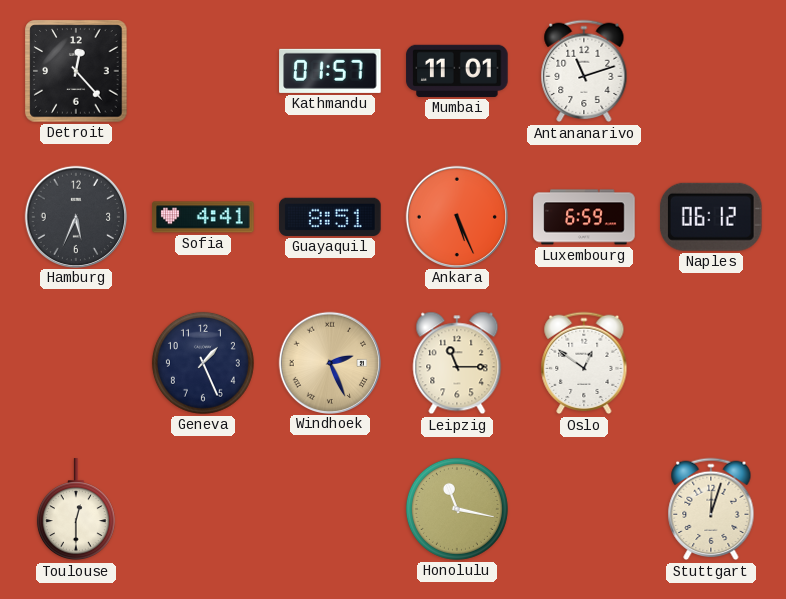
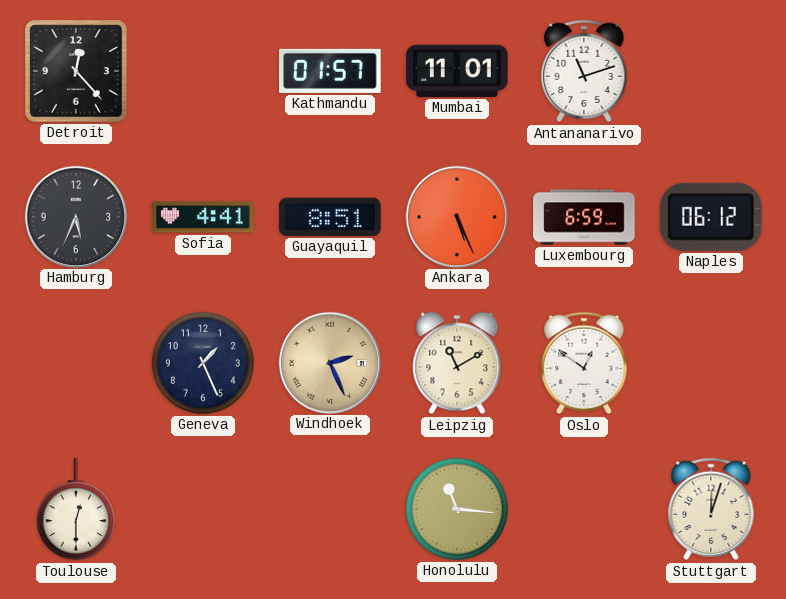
Leipzig: 11:15 -> 11:10
Honolulu: 11:17 -> 11:16
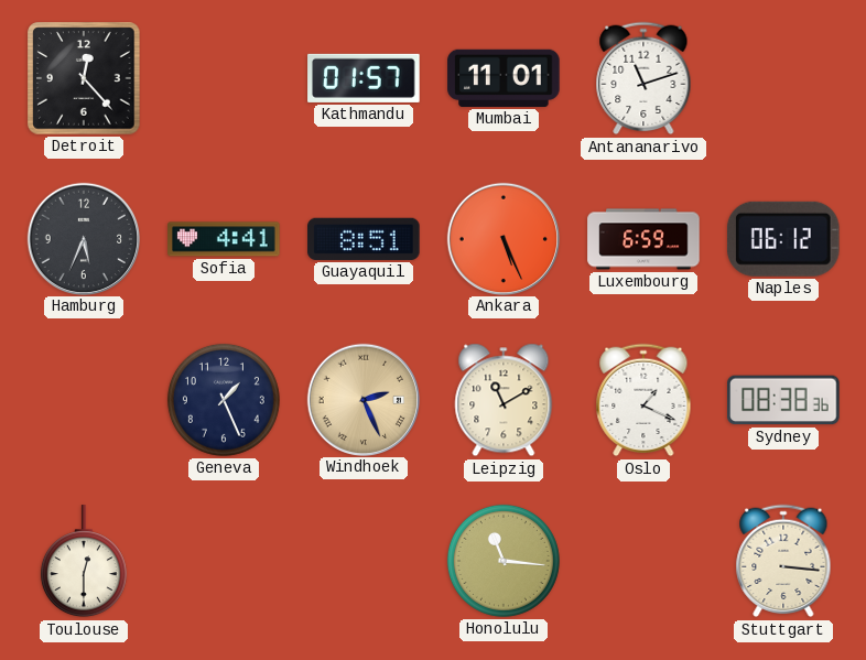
Oslo: 12:51 -> 1:19
Sydney: none -> 08:38
Stuttgart: 12:03 -> 3:16
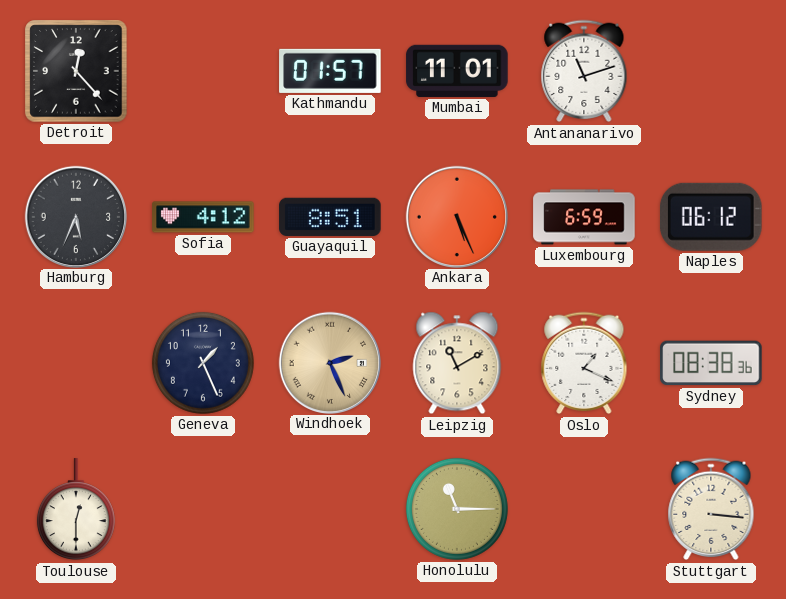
Sofia: 4:41 -> 4:12
Honolulu: 11:16 -> 11:15
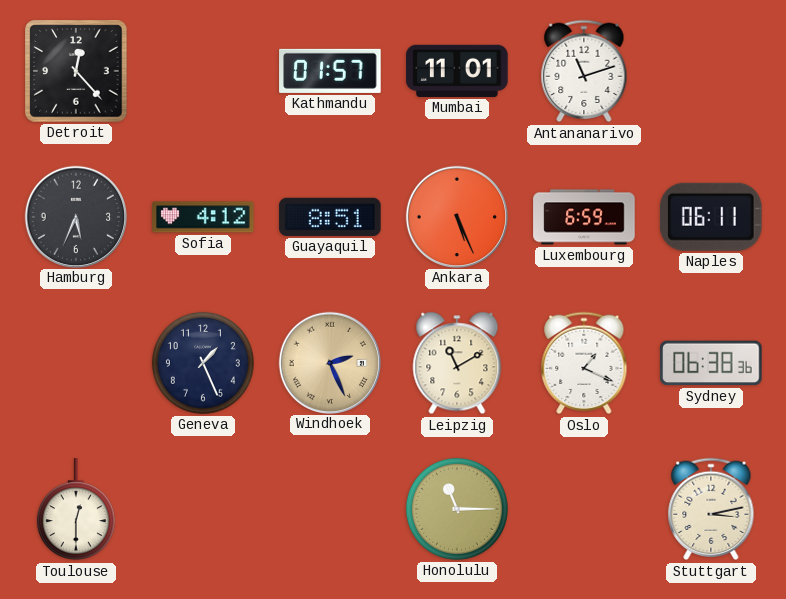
Naples: 06:12 -> 06:11
Sydney: 08:38 -> 06:38
Stuttgart: 3:16 -> 3:13
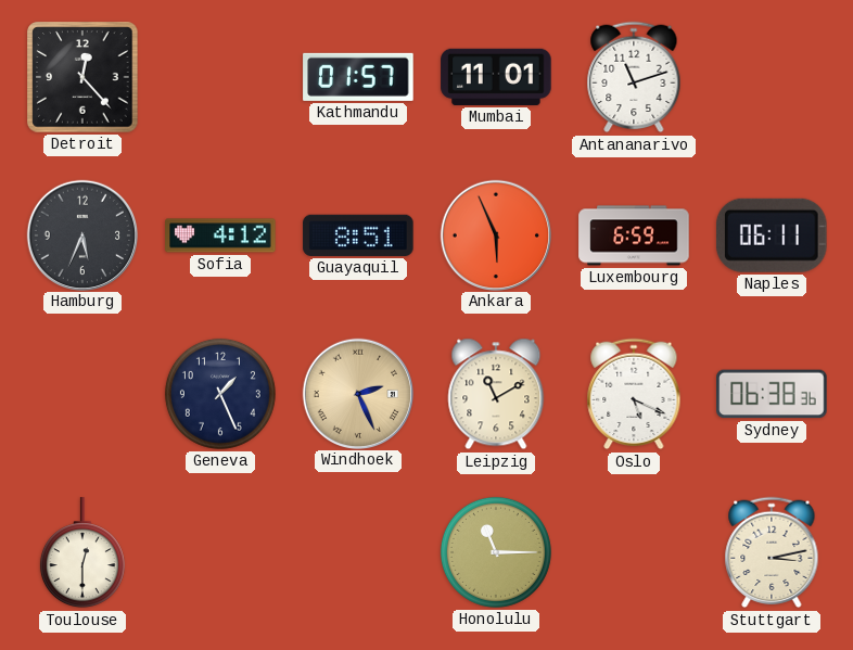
Ankara: 5:26 -> 5:56
Oslo: 1:19 -> 5:19
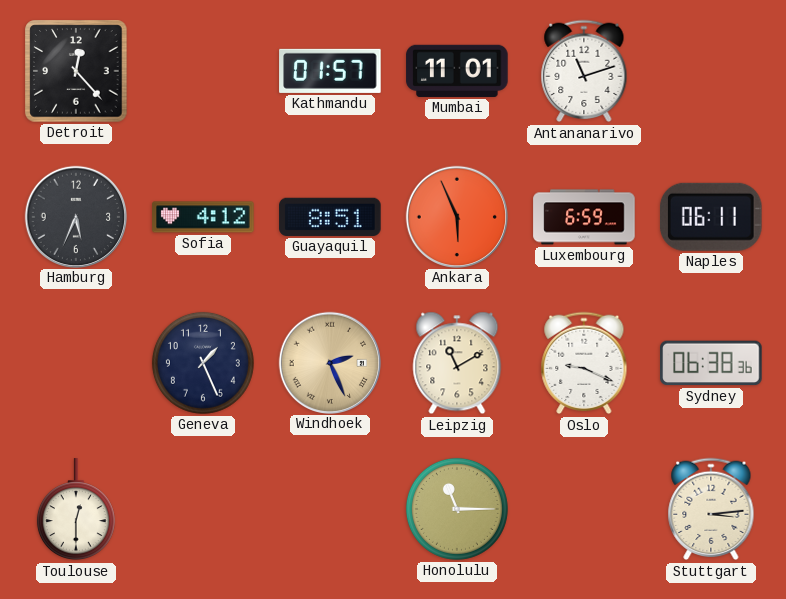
Oslo: 5:19 -> 9:19
Stuttgart: 3:13 -> 3:14
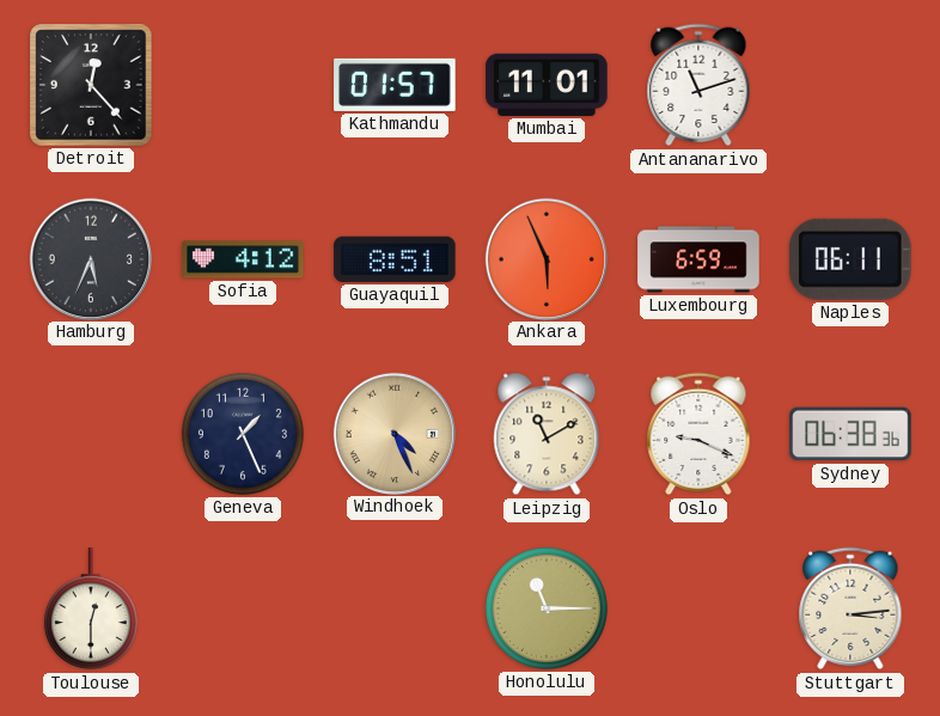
Windhoek: 2:26 -> 4:26
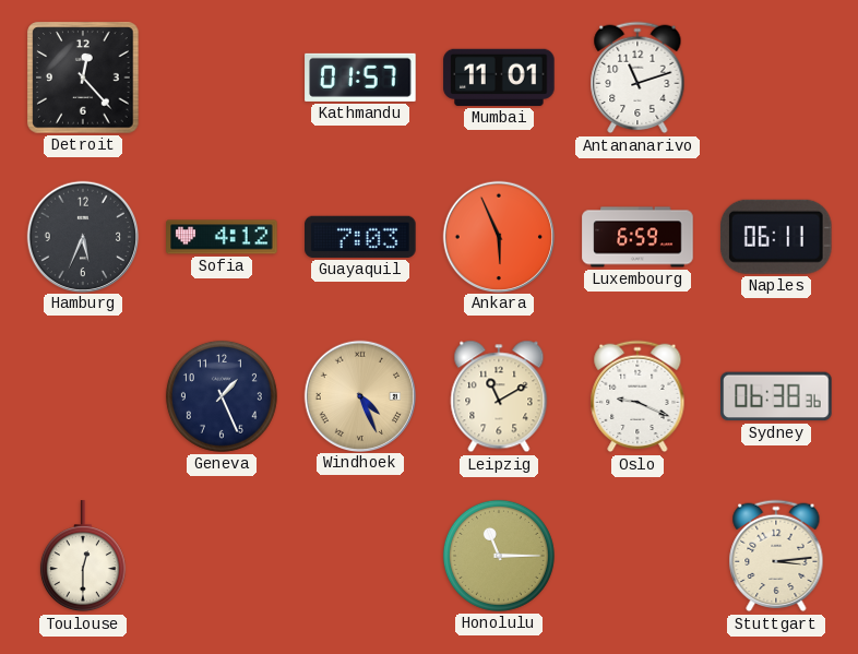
Guayaquil: 8:51 -> 7:03
